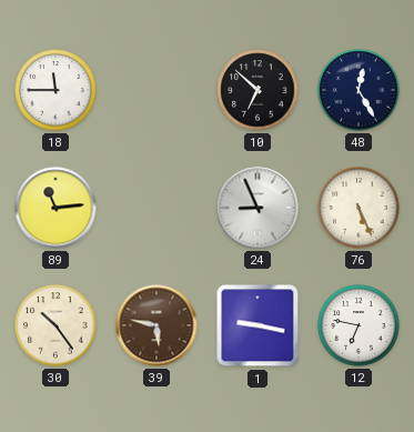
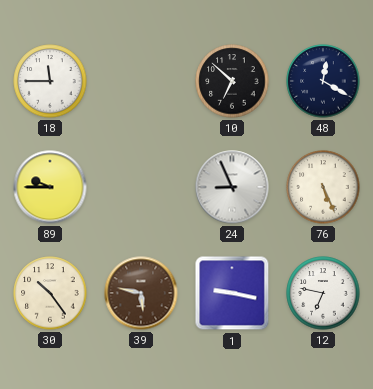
48: 12:25 -> 12:20
89: 11:14 -> 9:45
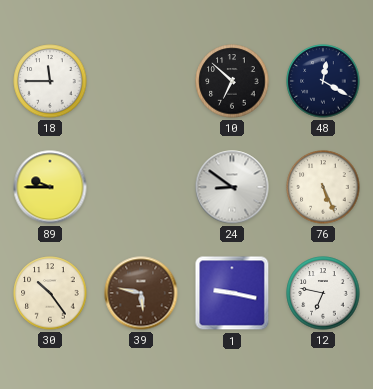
24: 8:56 -> 8:51
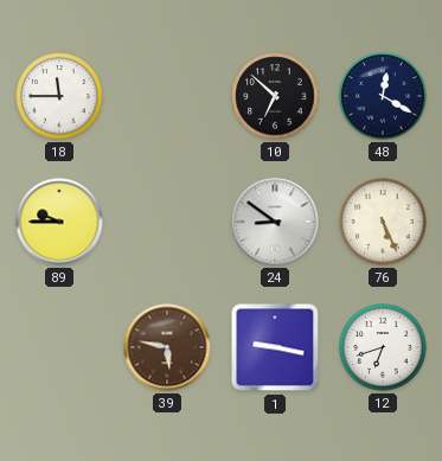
30: 10:24 -> none
12: 6:47 -> 6:42
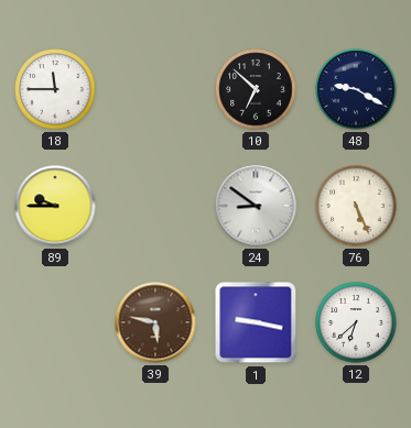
48: 12:20 -> 9:20
12: 6:42 -> 6:38
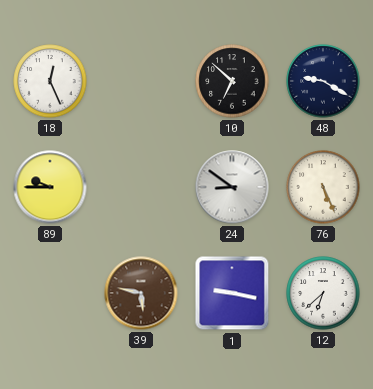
18: 11:45 -> 12:26
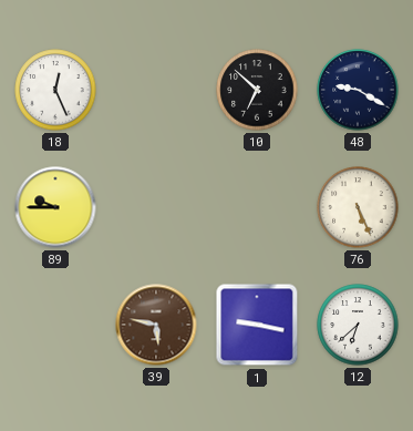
24: 8:51 -> none
